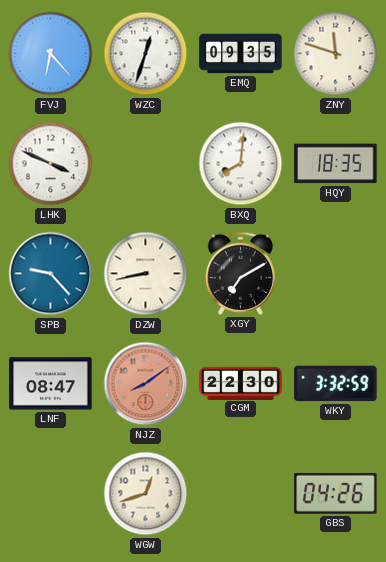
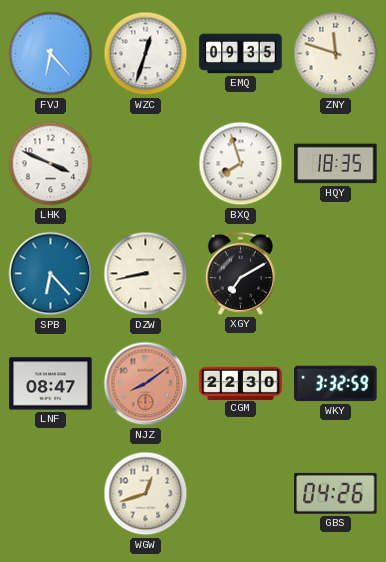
BXQ: 8:01 -> 7:57
SPB: 9:23 -> 6:23
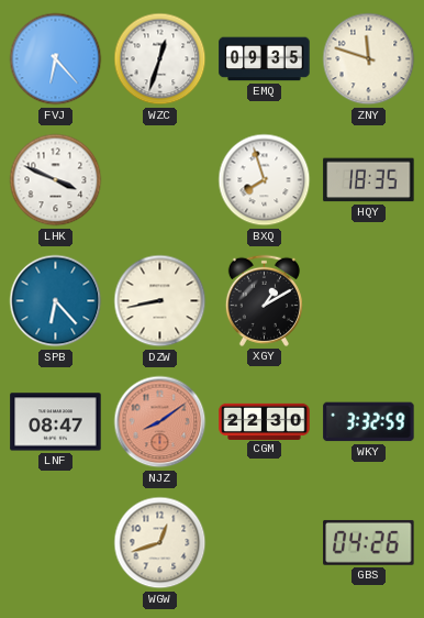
XGY: 7:10 -> 1:10
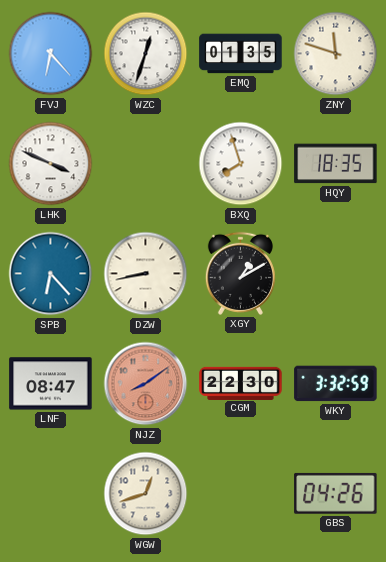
EMQ: 09:35 -> 01:35
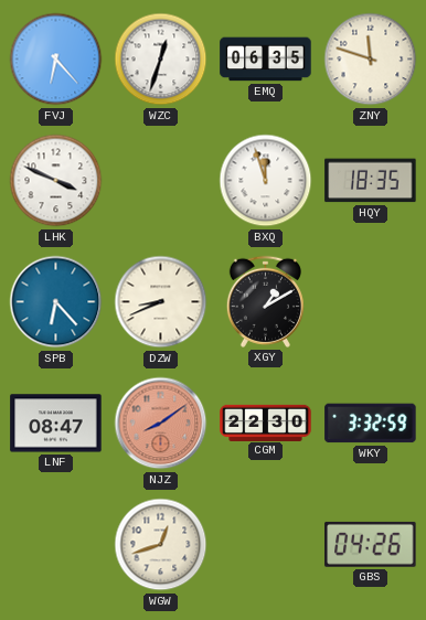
EMQ: 01:35 -> 06:35
BXQ: 7:57 -> 11:57
DZW: 8:43 -> 8:41
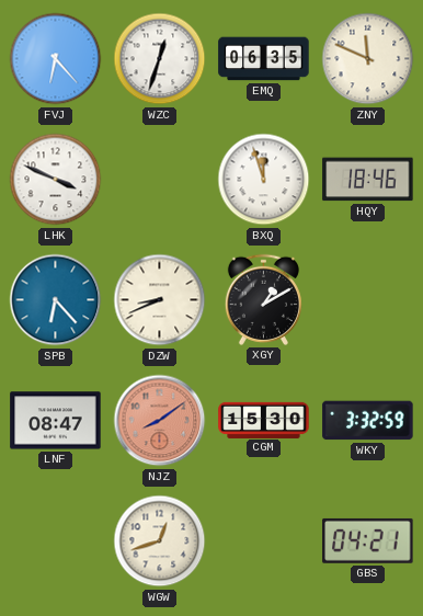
ZNY: 11:48 -> 11:49
HQY: 18:35 -> 18:46
CGM: 22:30 -> 15:30
GBS: 04:26 -> 04:21
